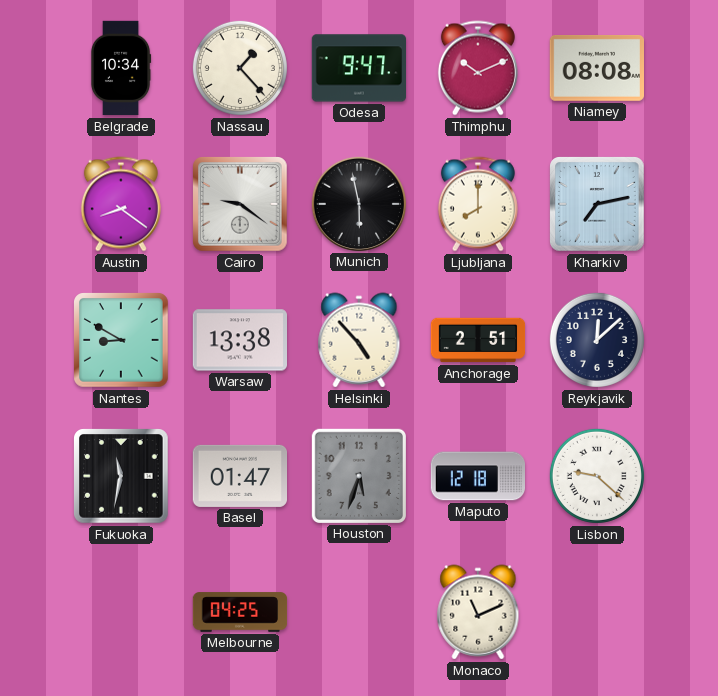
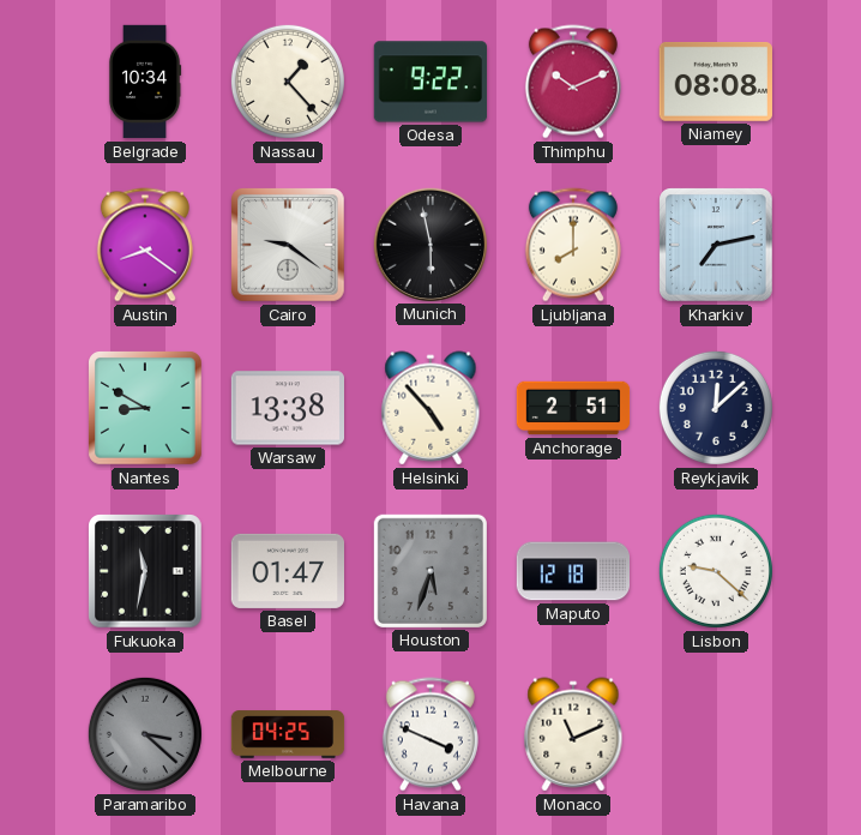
Odesa: 9:47 -> 9:22
Paramaribo: none -> 3:22
Havana: none -> 3:49
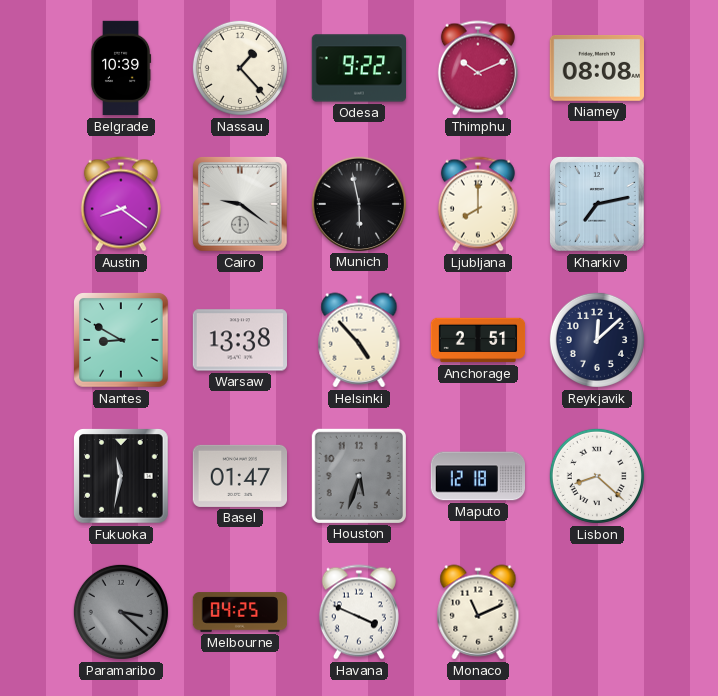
Belgrade: 10:34 -> 10:39
Lisbon: 9:22 -> 8:22
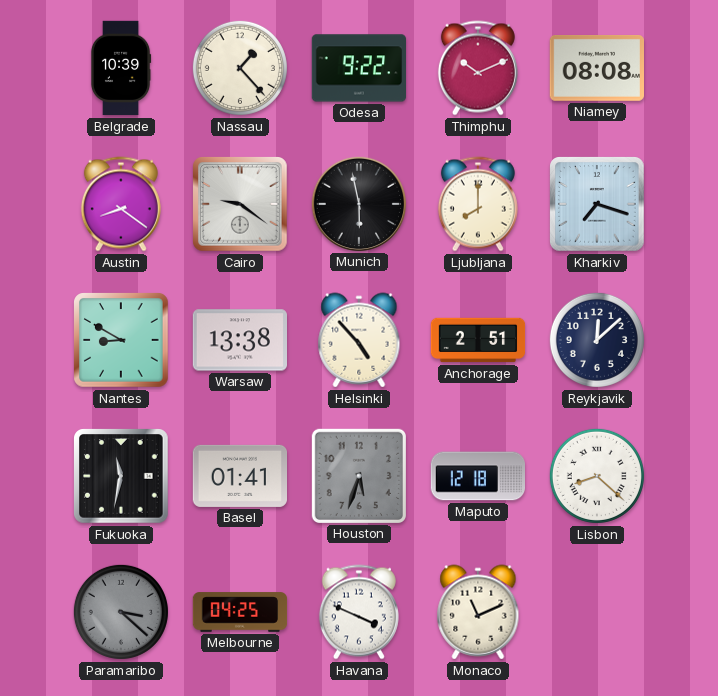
Kharkiv: 7:13 -> 7:18
Basel: 01:47 -> 01:41
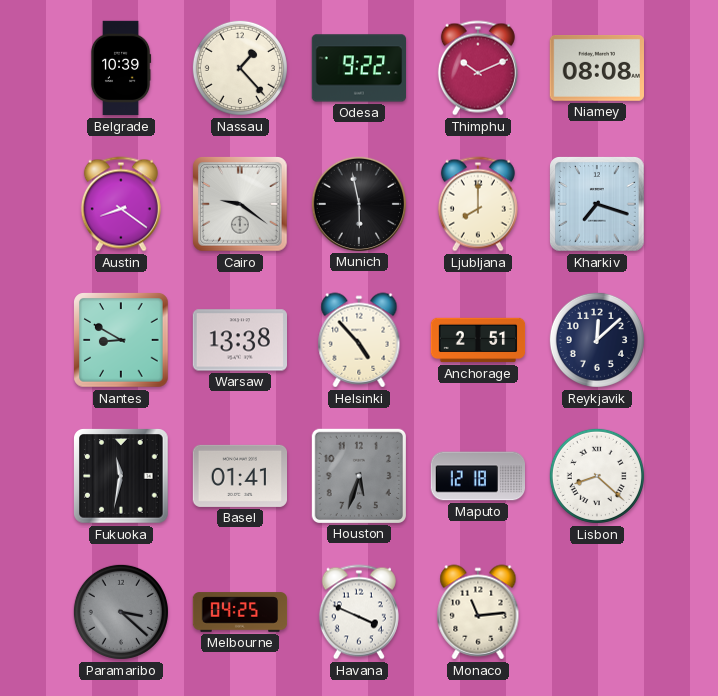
Monaco: 11:11 -> 11:14
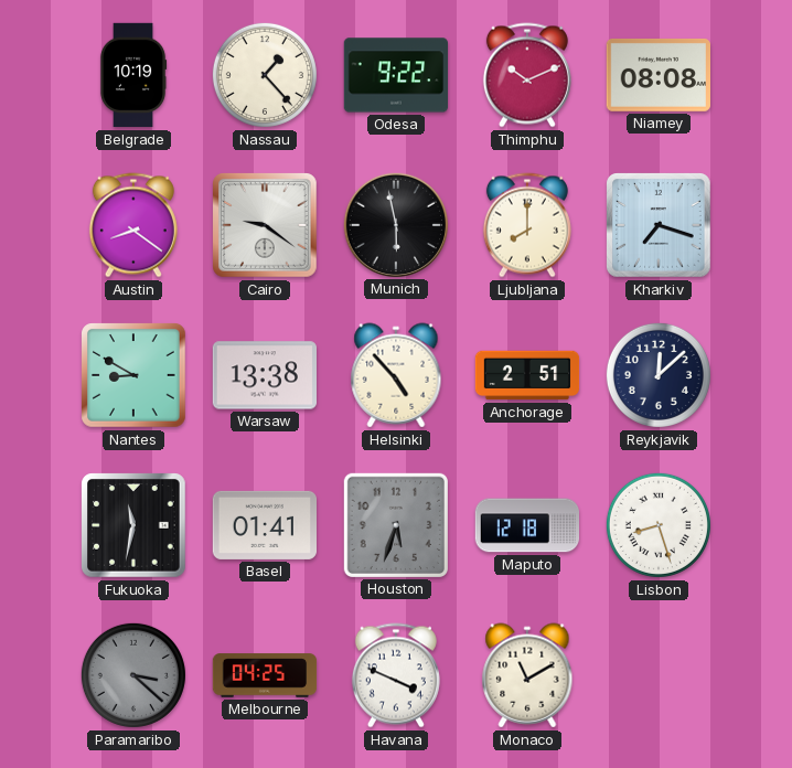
Belgrade: 10:39 -> 10:19
Lisbon: 8:22 -> 8:27
Monaco: 11:14 -> 11:10
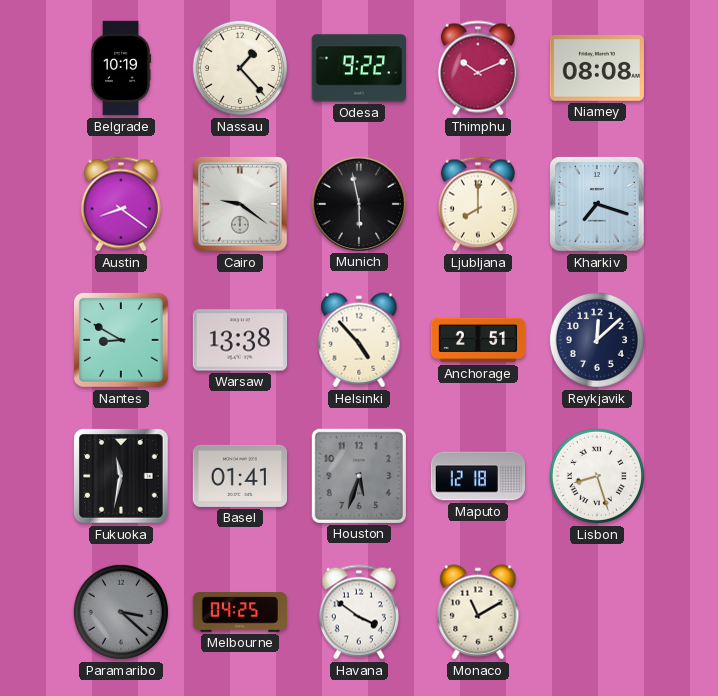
Havana: 3:49 -> 3:51
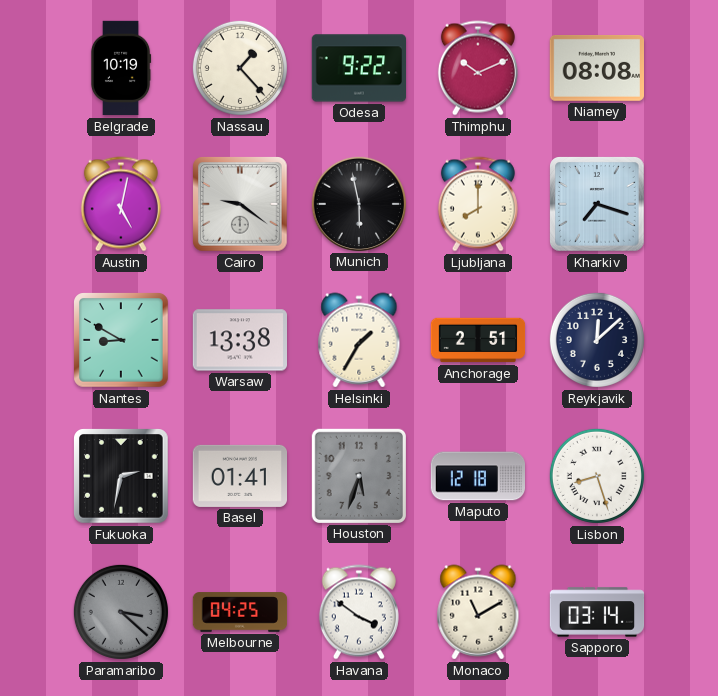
Austin: 8:21 -> 5:02
Helsinki: 4:53 -> 1:35
Fukuoka: 11:32 -> 2:32
Sapporo: none -> 03:14
